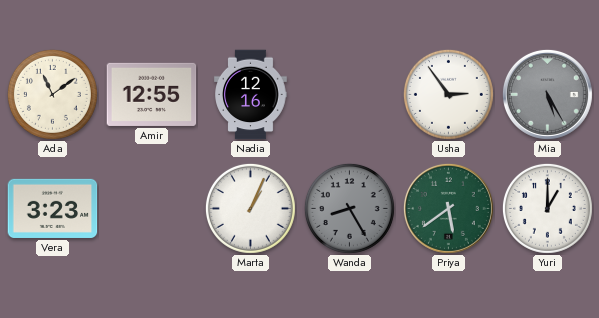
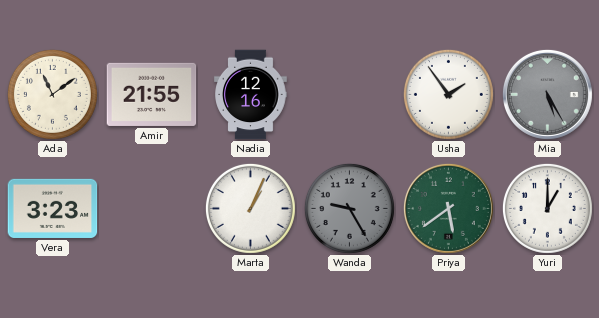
Amir: 12:55 -> 21:55
Usha: 2:54 -> 1:54
Wanda: 8:25 -> 9:25
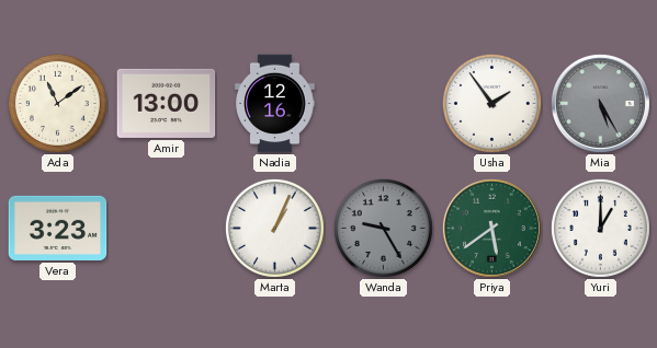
Amir: 21:55 -> 13:00
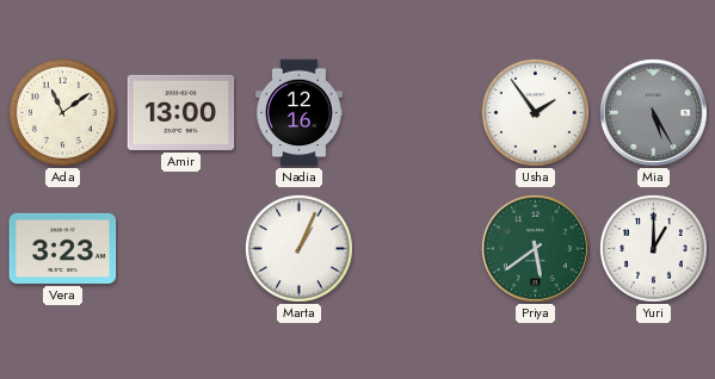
Wanda: 9:25 -> none
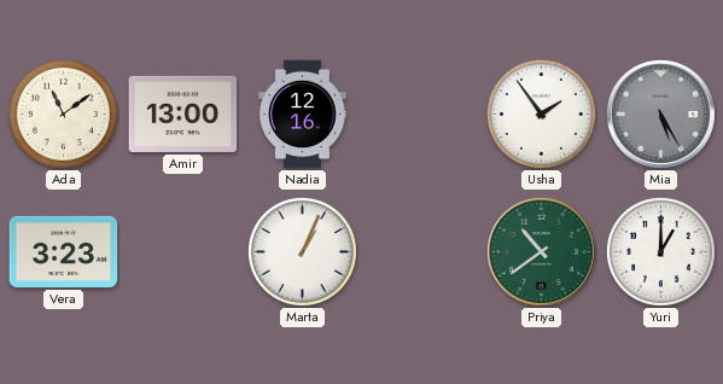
Priya: 5:39 -> 10:39
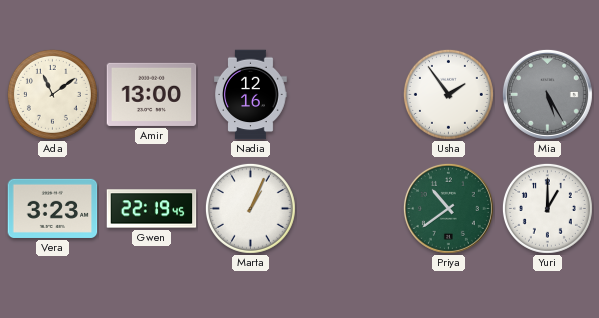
Gwen: none -> 22:19
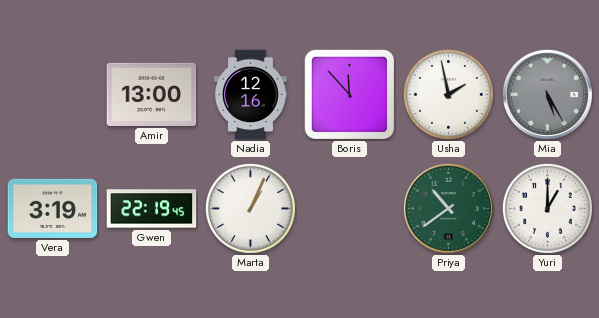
Ada: 11:09 -> none
Boris: none -> 11:53
Usha: 1:54 -> 1:58
Vera: 3:23 -> 3:19
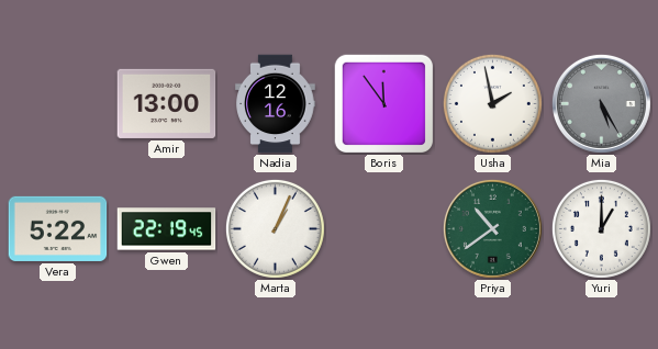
Boris: 11:53 -> 11:54
Vera: 3:19 -> 5:22
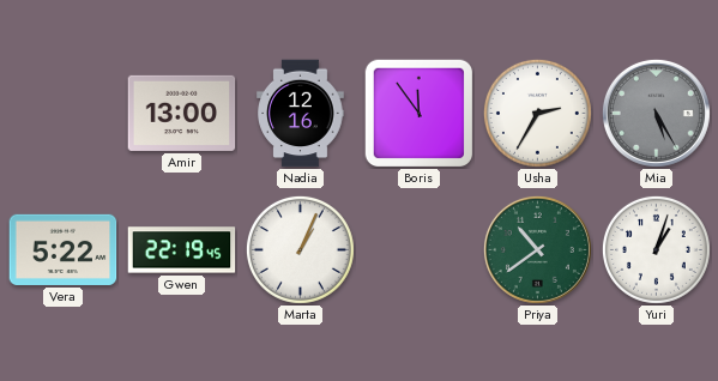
Usha: 1:58 -> 2:35
Yuri: 1:00 -> 1:03
